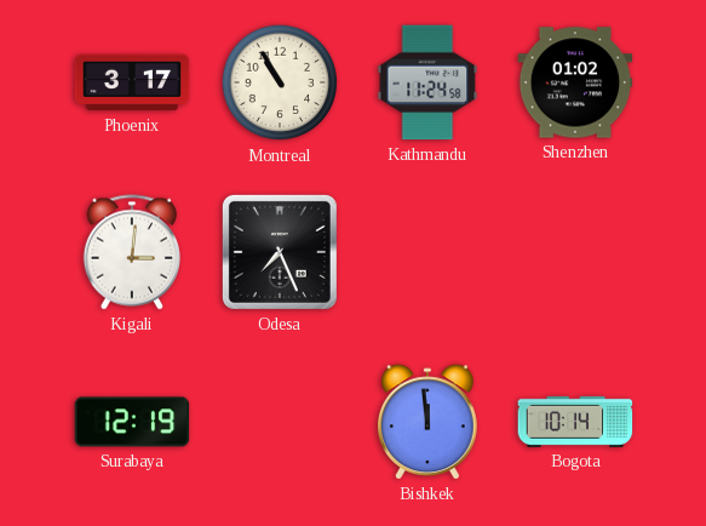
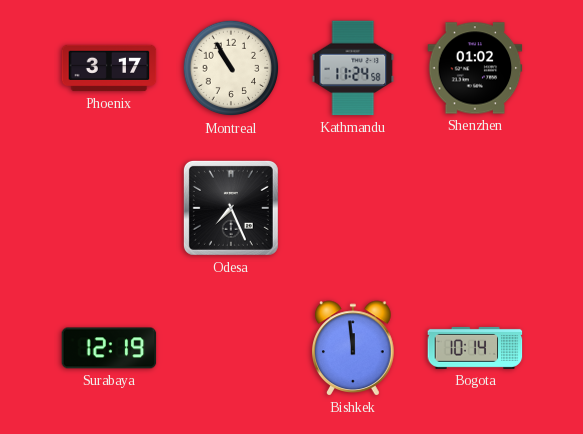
Kigali: 3:01 -> none
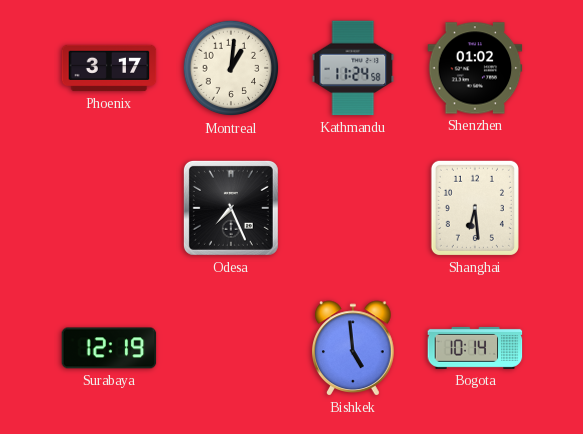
Montreal: 10:55 -> 1:01
Shanghai: none -> 6:29
Bishkek: 11:59 -> 4:59
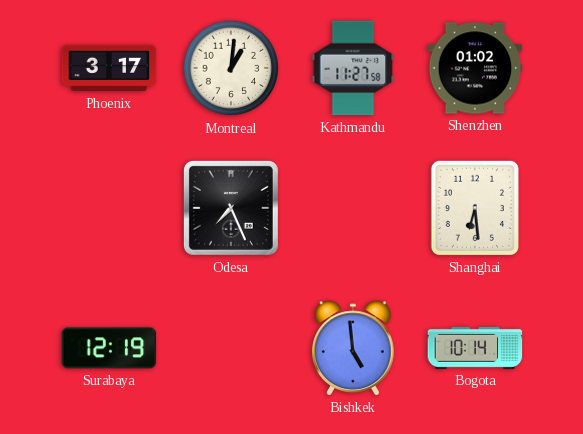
Kathmandu: 11:24 -> 11:27
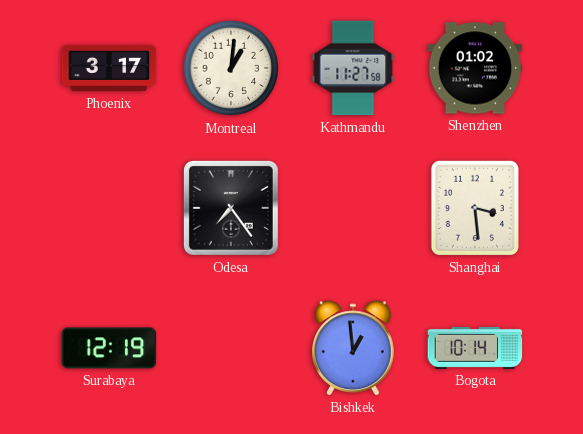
Odesa: 7:26 -> 7:24
Shanghai: 6:29 -> 3:29
Bishkek: 4:59 -> 12:59
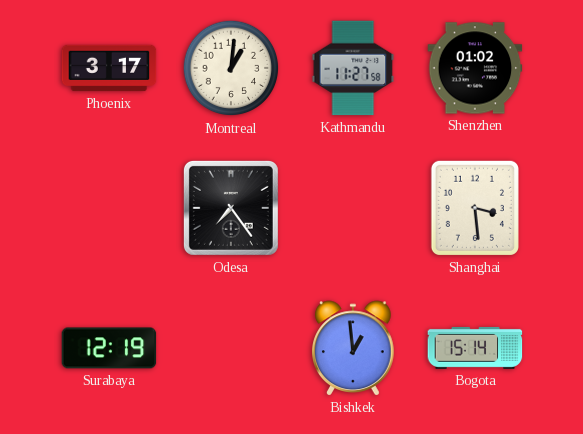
Bogota: 10:14 -> 15:14
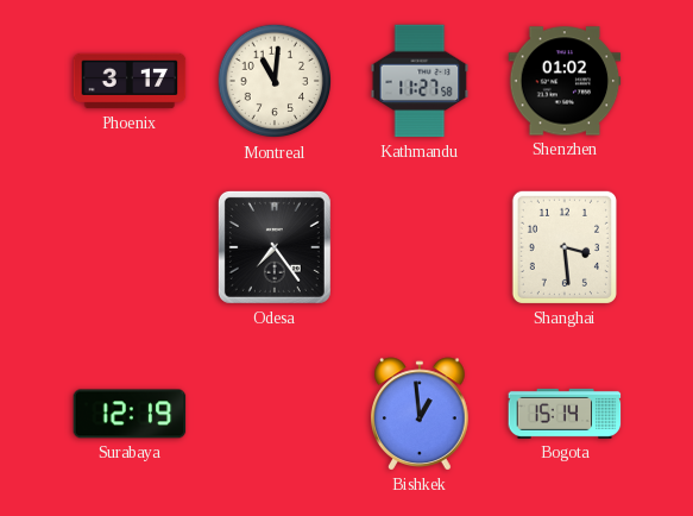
Montreal: 1:01 -> 11:01
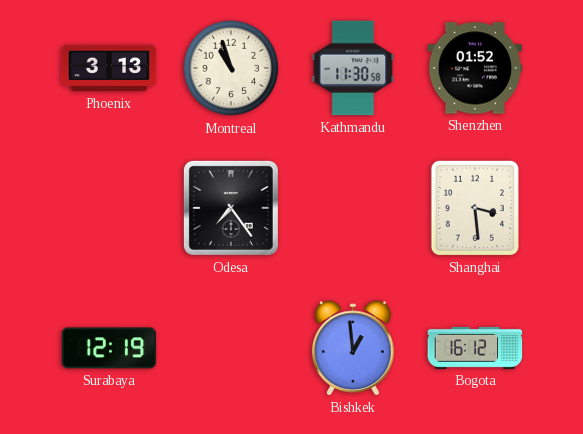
Phoenix: 3:17 -> 3:13
Montreal: 11:01 -> 10:57
Kathmandu: 11:27 -> 11:30
Shenzhen: 01:02 -> 01:52
Bogota: 15:14 -> 16:12
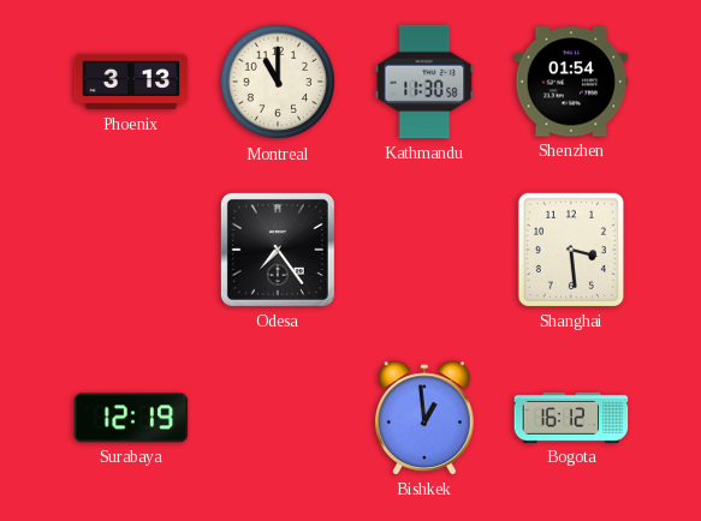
Montreal: 10:57 -> 11:00
Shenzhen: 01:52 -> 01:54
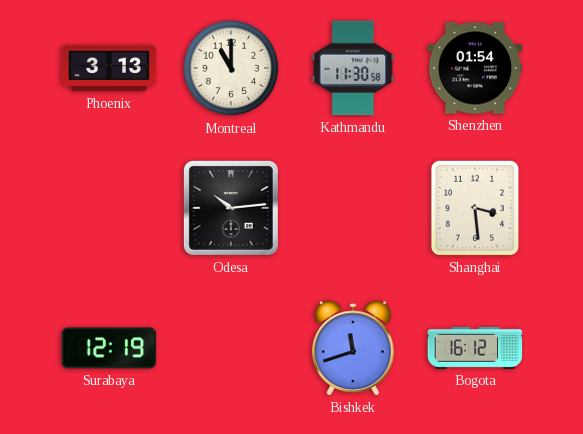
Odesa: 7:24 -> 10:14
Bishkek: 12:59 -> 11:42
